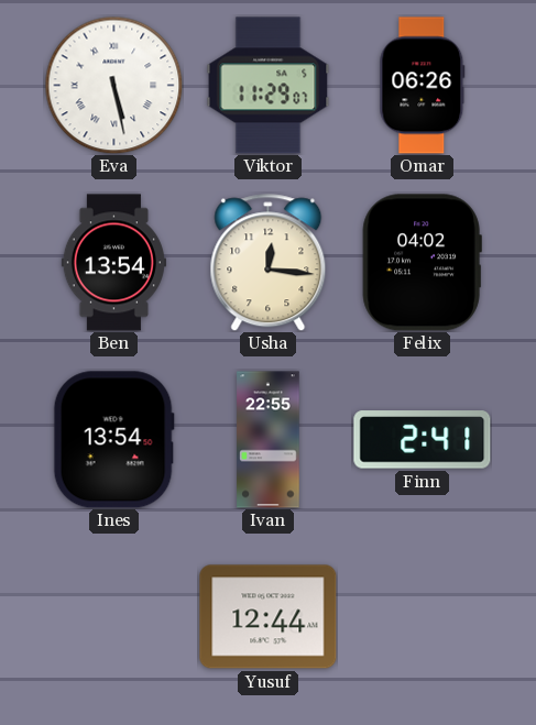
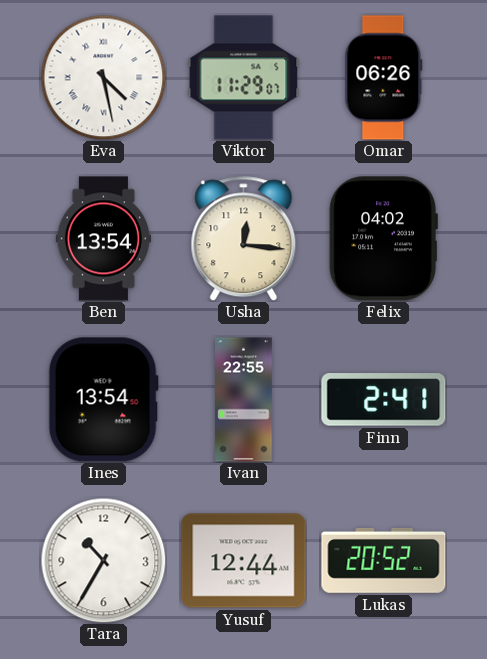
Eva: 5:28 -> 4:28
Tara: none -> 10:35
Lukas: none -> 20:52
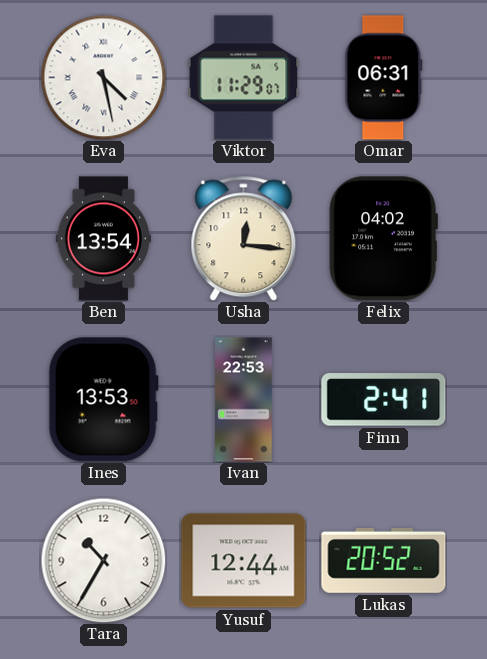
Omar: 06:26 -> 06:31
Ines: 13:54 -> 13:53
Ivan: 22:55 -> 22:53
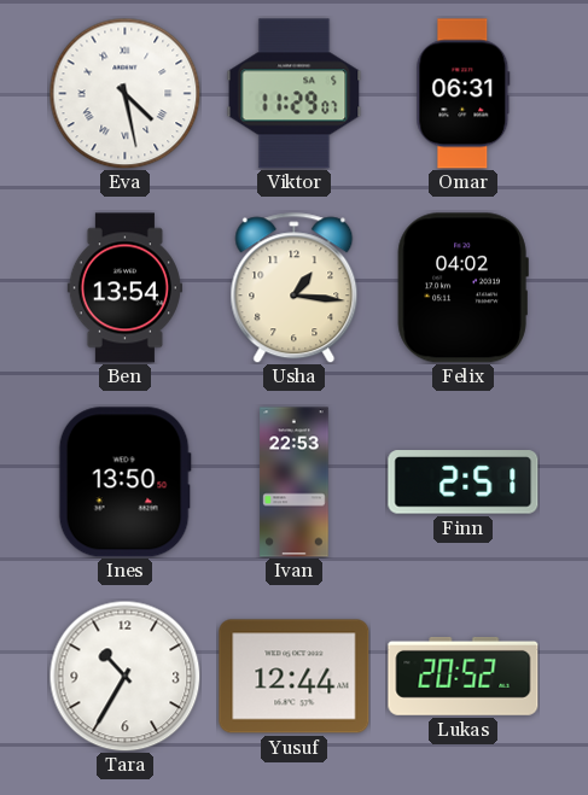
Usha: 12:16 -> 1:16
Ines: 13:53 -> 13:50
Finn: 2:41 -> 2:51
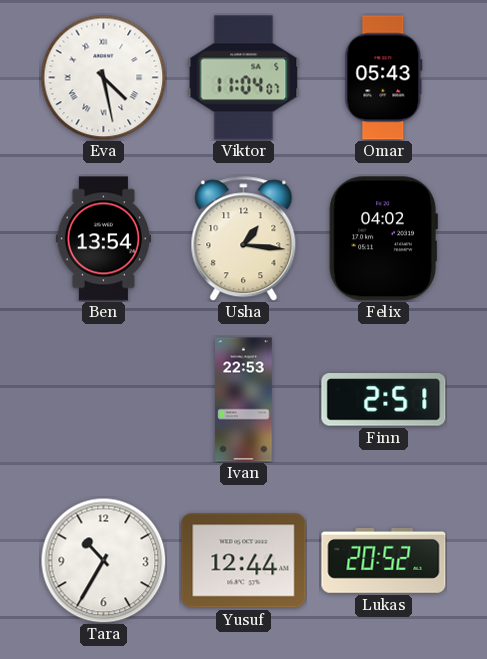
Viktor: 11:29 -> 11:04
Omar: 06:31 -> 05:43
Ines: 13:50 -> none
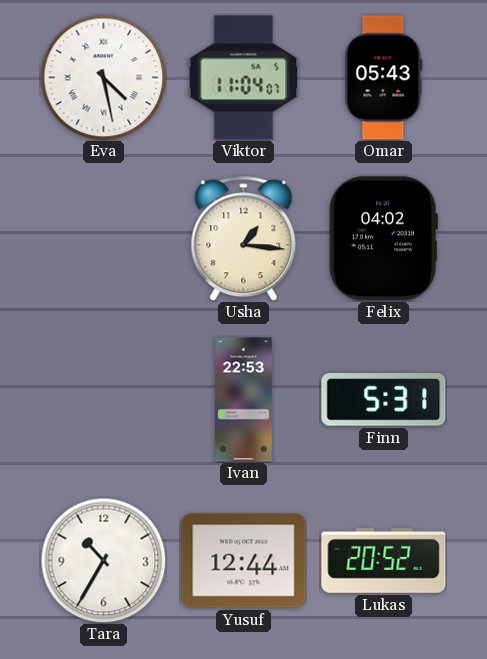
Ben: 13:54 -> none
Finn: 2:51 -> 5:31
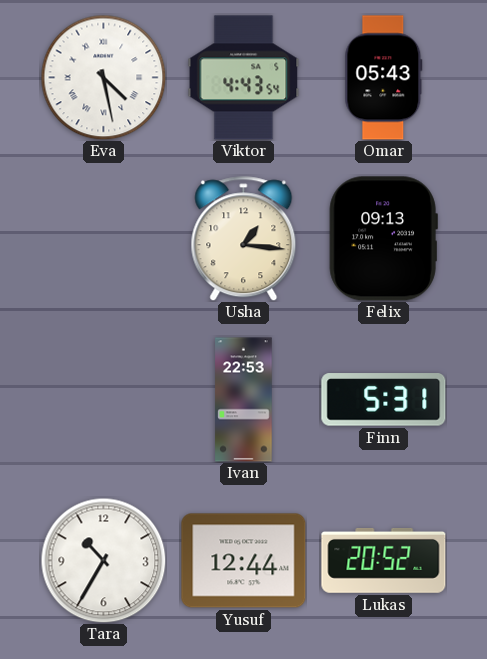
Viktor: 11:04 -> 4:43
Felix: 04:02 -> 09:13
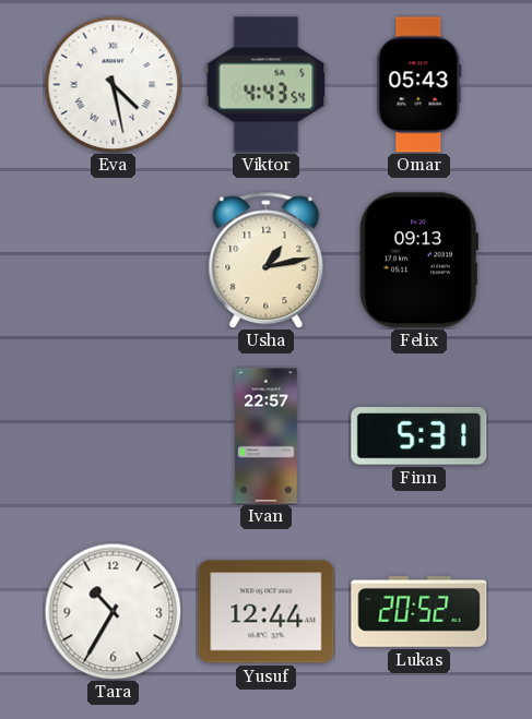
Usha: 1:16 -> 1:13
Ivan: 22:53 -> 22:57
